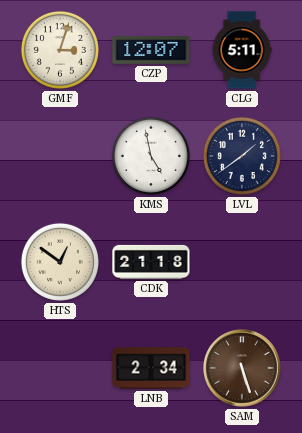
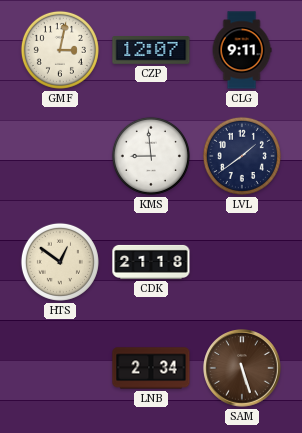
GMF: 3:03 -> 3:02
CLG: 5:11 -> 9:11
KMS: 4:58 -> 8:59
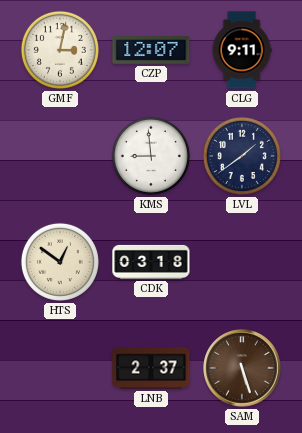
CDK: 21:18 -> 03:18
LNB: 2:34 -> 2:37
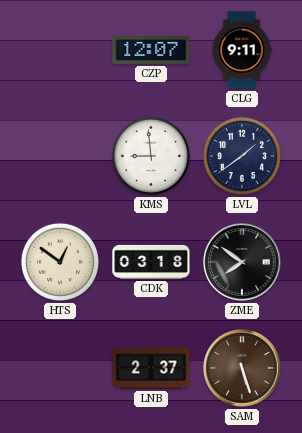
GMF: 3:02 -> none
ZME: none -> 7:51
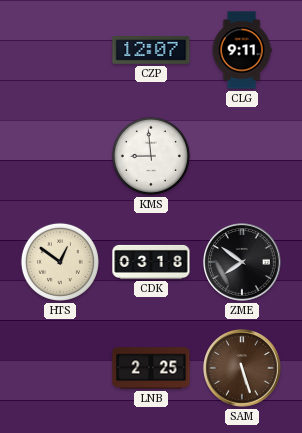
LVL: 1:39 -> none
LNB: 2:37 -> 2:25
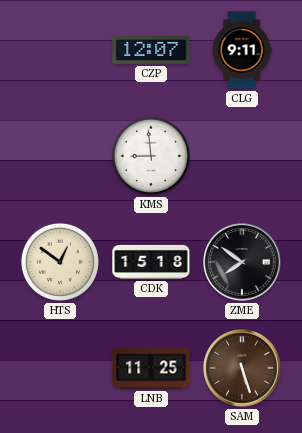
CDK: 03:18 -> 15:18
LNB: 2:25 -> 11:25
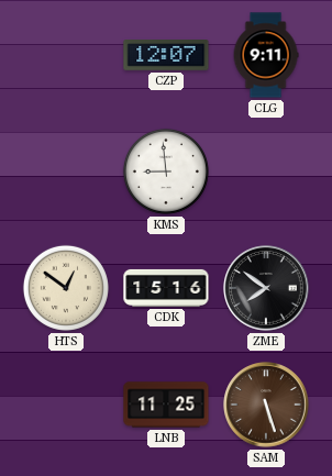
CDK: 15:18 -> 15:16
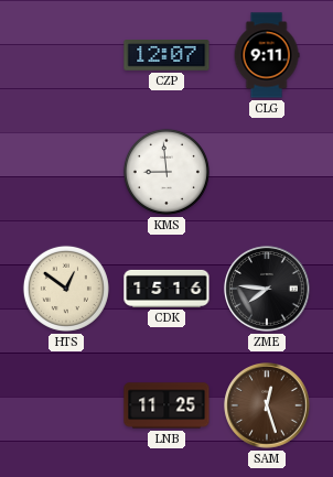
ZME: 7:51 -> 7:46
SAM: 5:27 -> 12:27
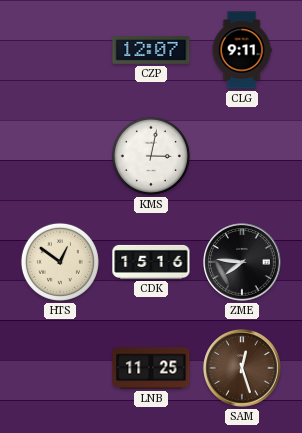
KMS: 8:59 -> 3:02
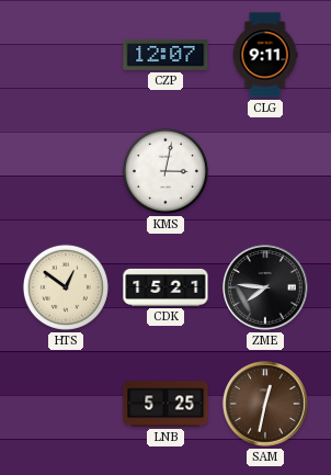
CDK: 15:16 -> 15:21
LNB: 11:25 -> 5:25
SAM: 12:27 -> 12:32
